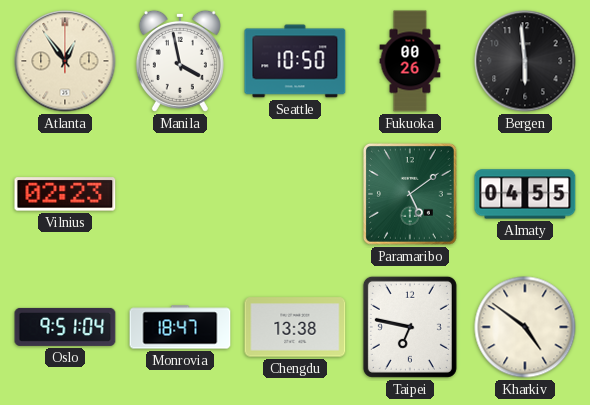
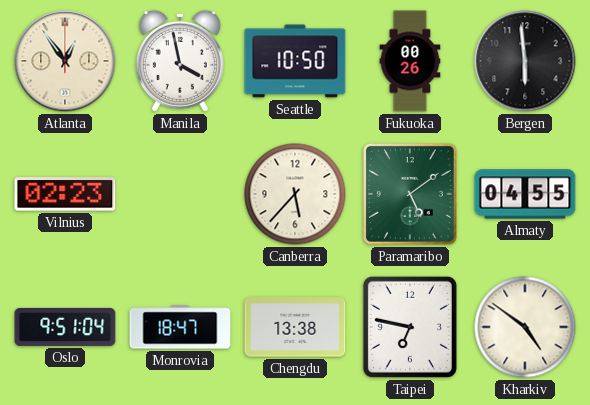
Canberra: none -> 5:37
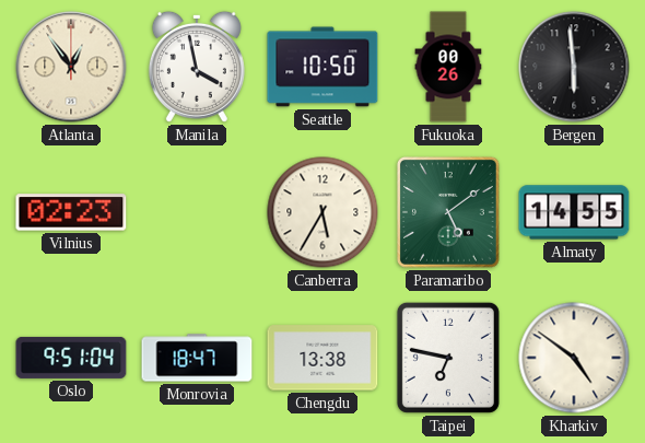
Canberra: 5:37 -> 5:35
Almaty: 04:55 -> 14:55
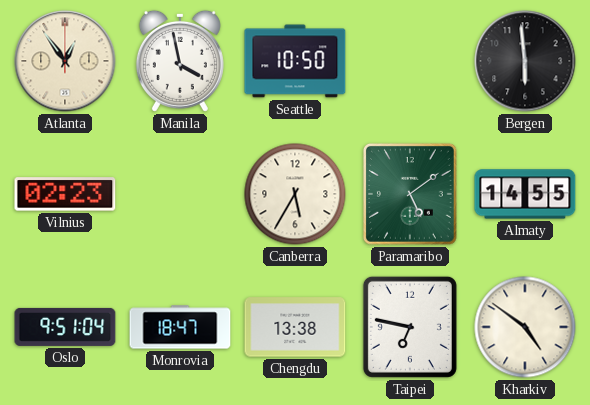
Fukuoka: 00:26 -> none
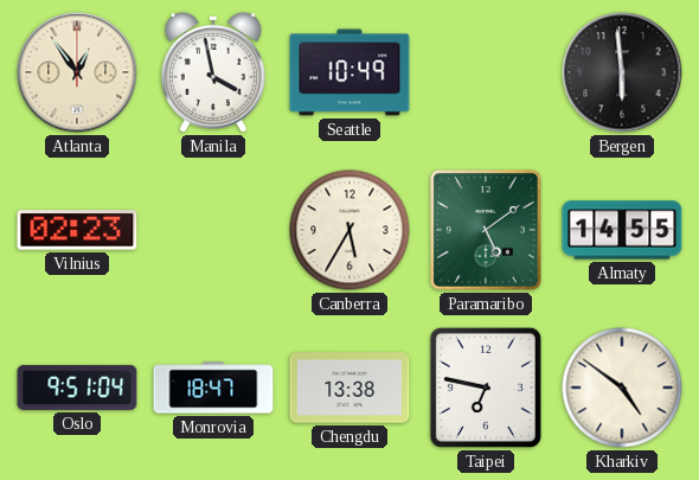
Seattle: 10:50 -> 10:49
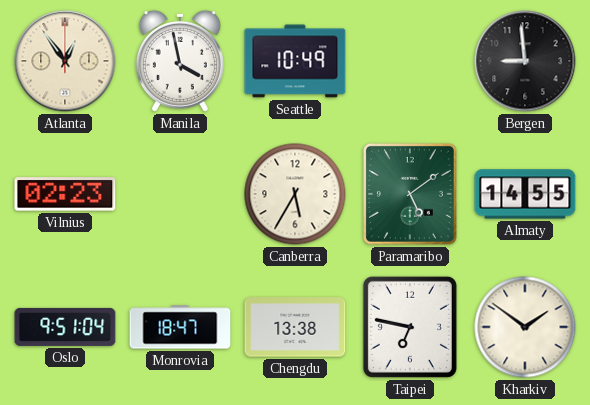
Bergen: 5:59 -> 8:59
Kharkiv: 4:51 -> 1:51
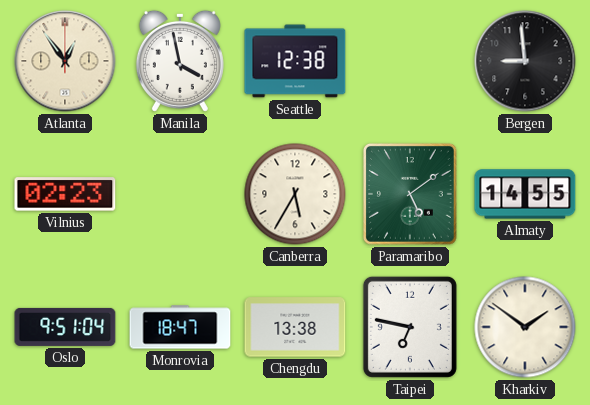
Seattle: 10:49 -> 12:38
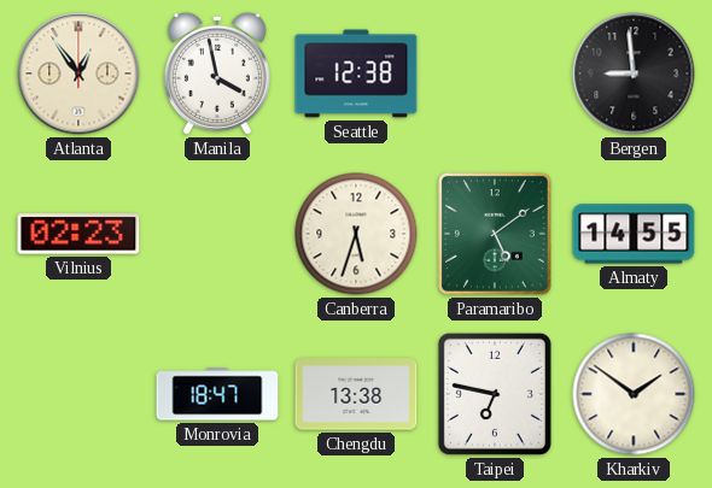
Canberra: 5:35 -> 5:33
Oslo: 9:51 -> none
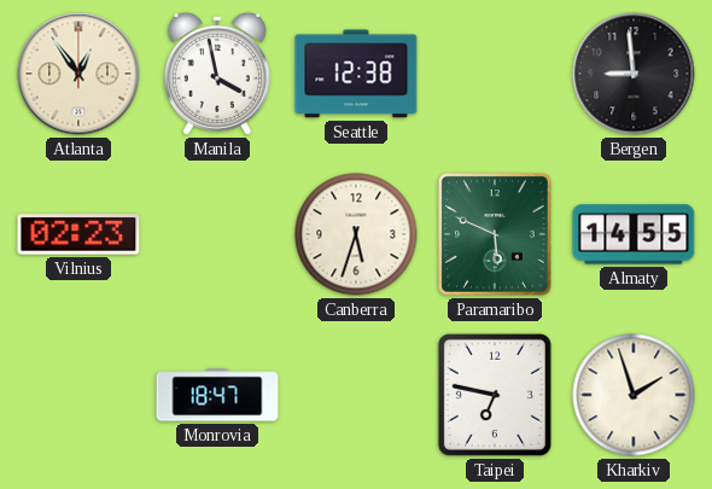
Paramaribo: 5:09 -> 5:49
Chengdu: 13:38 -> none
Kharkiv: 1:51 -> 1:57
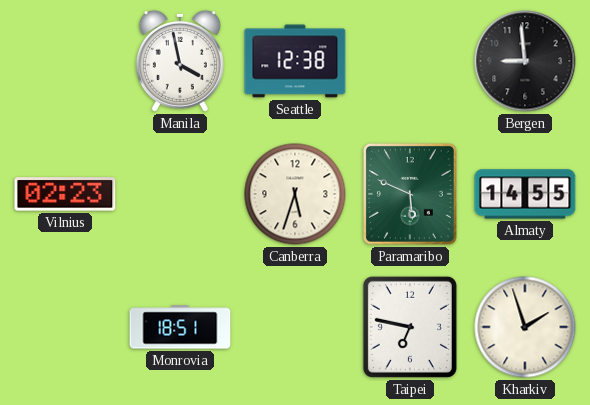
Atlanta: 12:54 -> none
Monrovia: 18:47 -> 18:51
